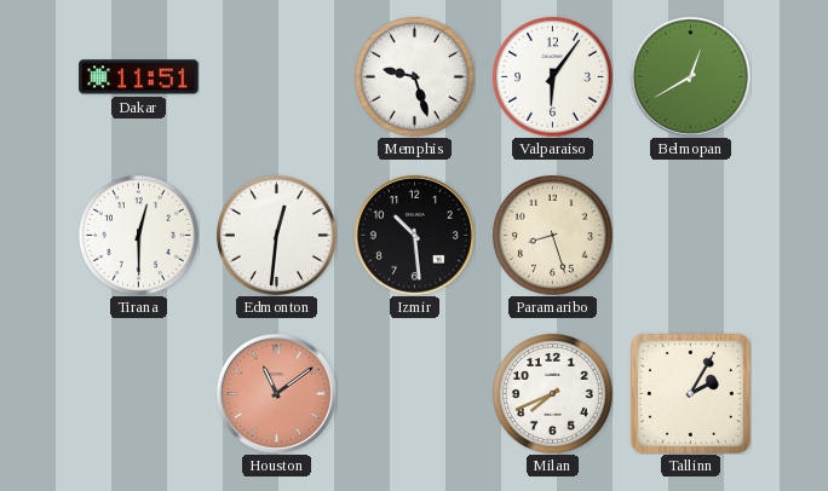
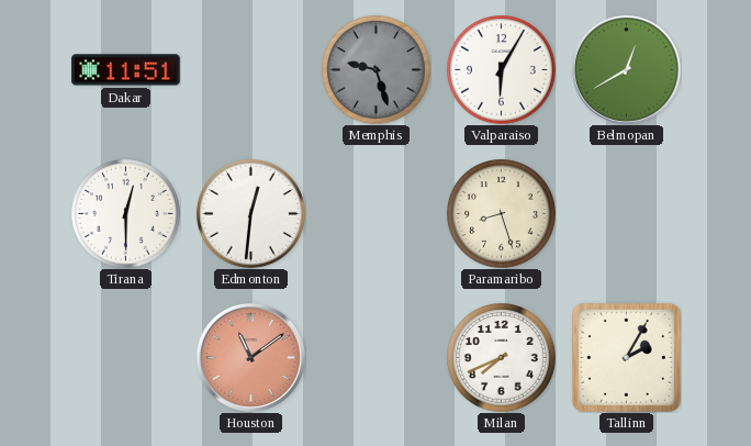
Memphis dial: white -> grey
Valparaiso: 6:06 -> 6:05
Izmir: 10:29 -> none
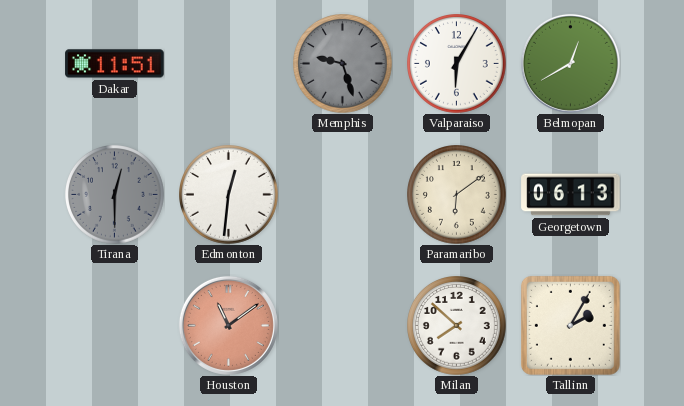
Tirana dial: white -> grey
Paramaribo: 8:27 -> 6:09
Georgetown: none -> 06:13
Milan: 7:41 -> 7:52
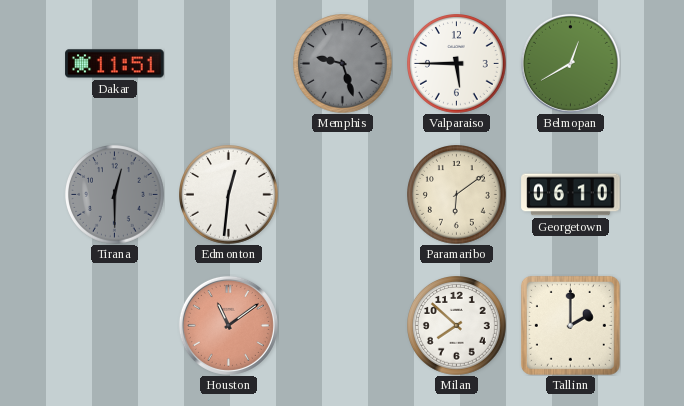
Valparaiso: 6:05 -> 5:45
Georgetown: 06:13 -> 06:10
Tallinn: 2:05 -> 2:00
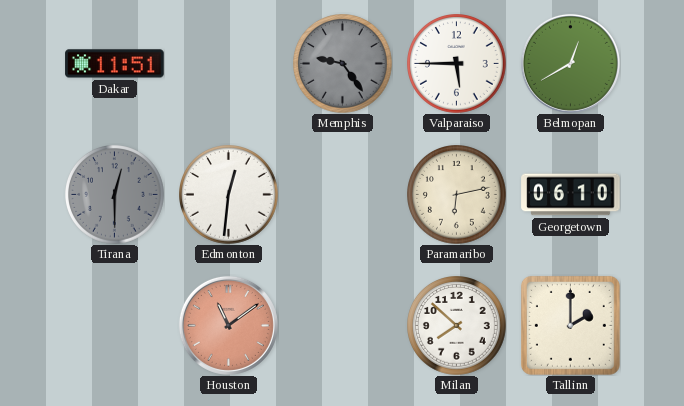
Memphis: 9:27 -> 9:24
Paramaribo: 6:09 -> 6:13
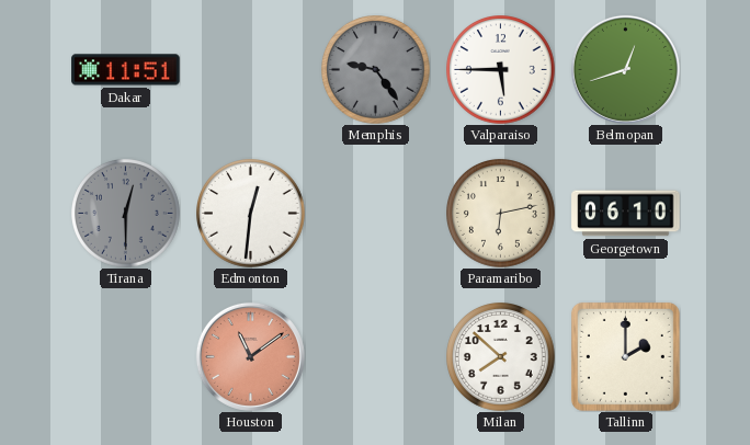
Belmopan: 12:40 -> 12:42
